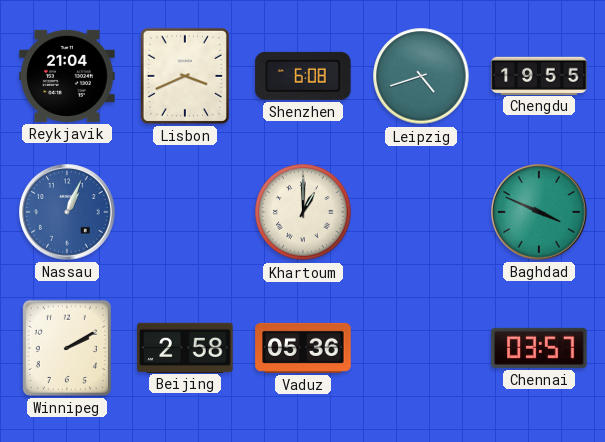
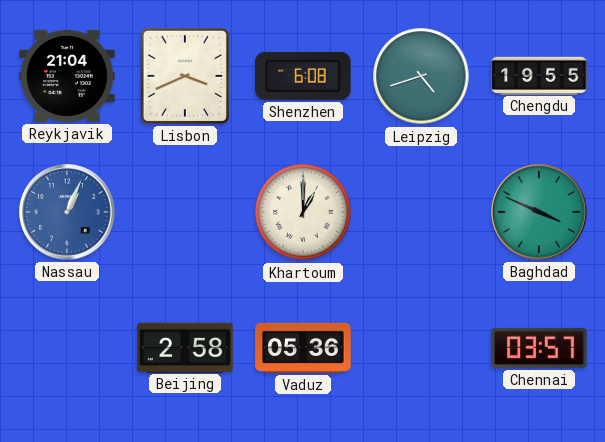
Winnipeg: 2:10 -> none
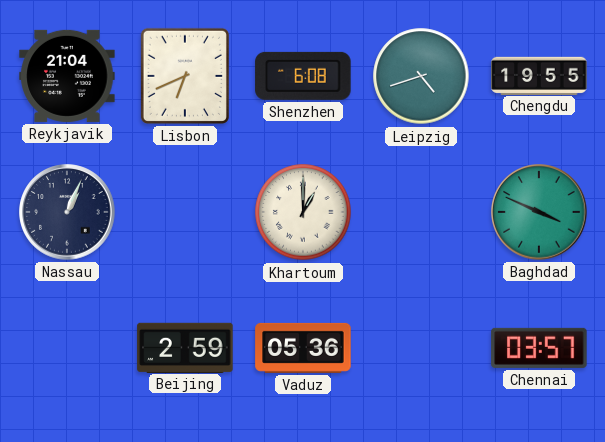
Lisbon: 3:41 -> 6:41
Nassau dial: blue -> navy
Beijing: 2:58 -> 2:59
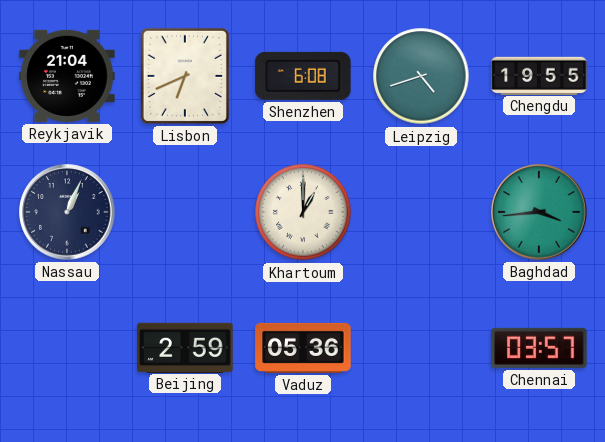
Baghdad: 3:49 -> 3:44
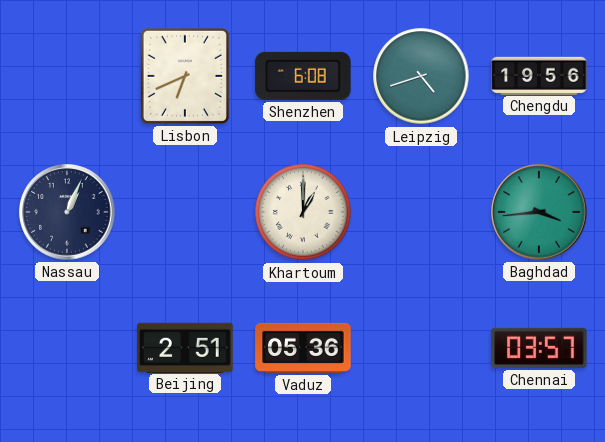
Reykjavik: 21:04 -> none
Chengdu: 19:55 -> 19:56
Beijing: 2:59 -> 2:51
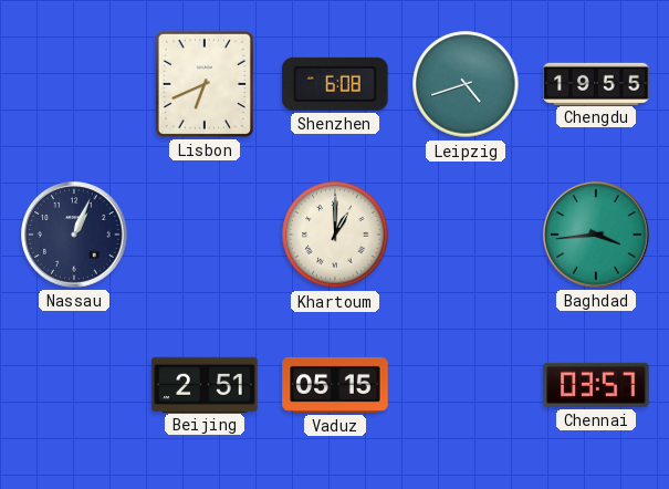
Chengdu: 19:56 -> 19:55
Vaduz: 05:36 -> 05:15
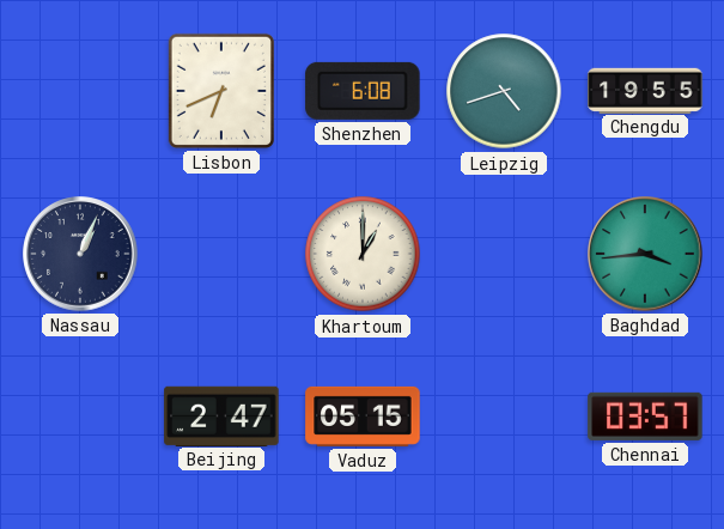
Beijing: 2:51 -> 2:47
